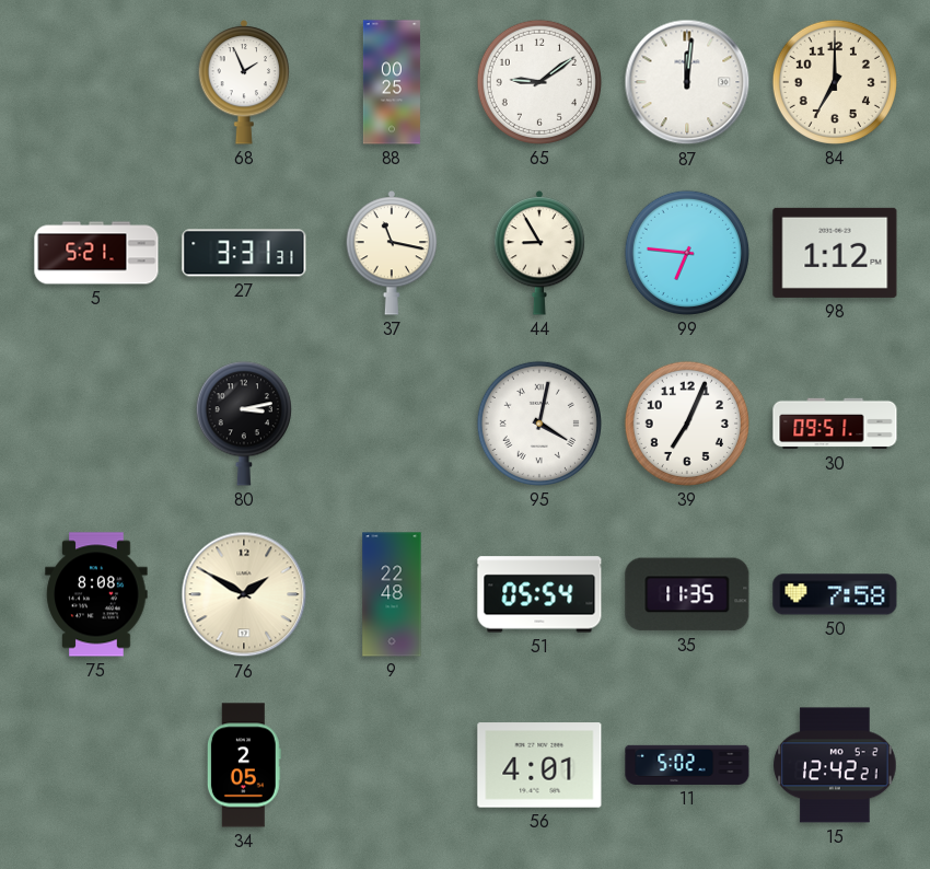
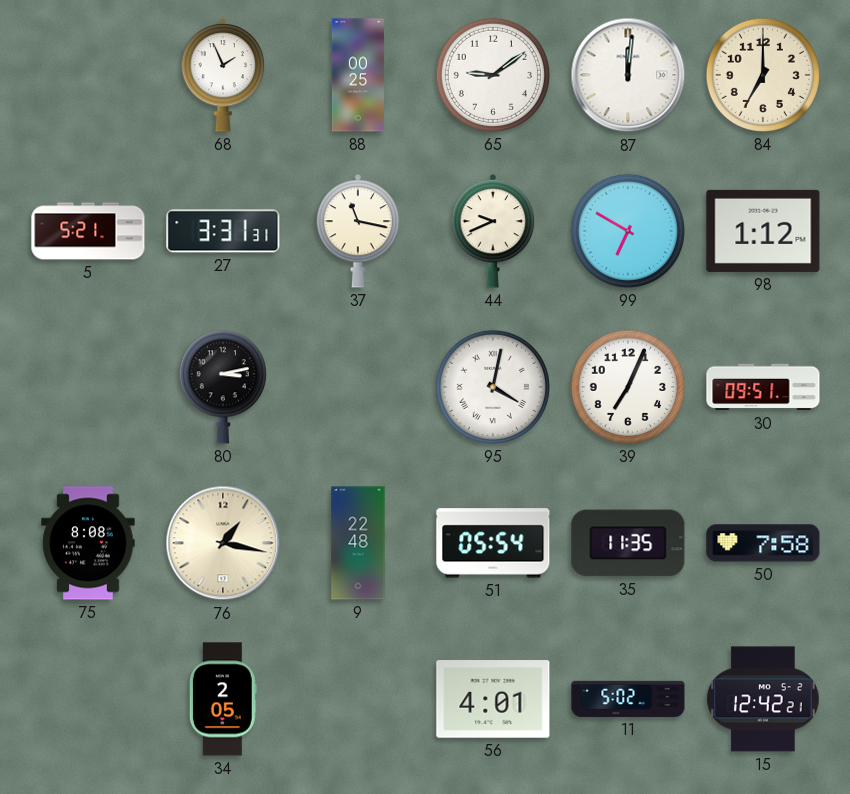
44: 8:55 -> 9:41
99: 6:46 -> 6:50
76: 1:50 -> 1:17
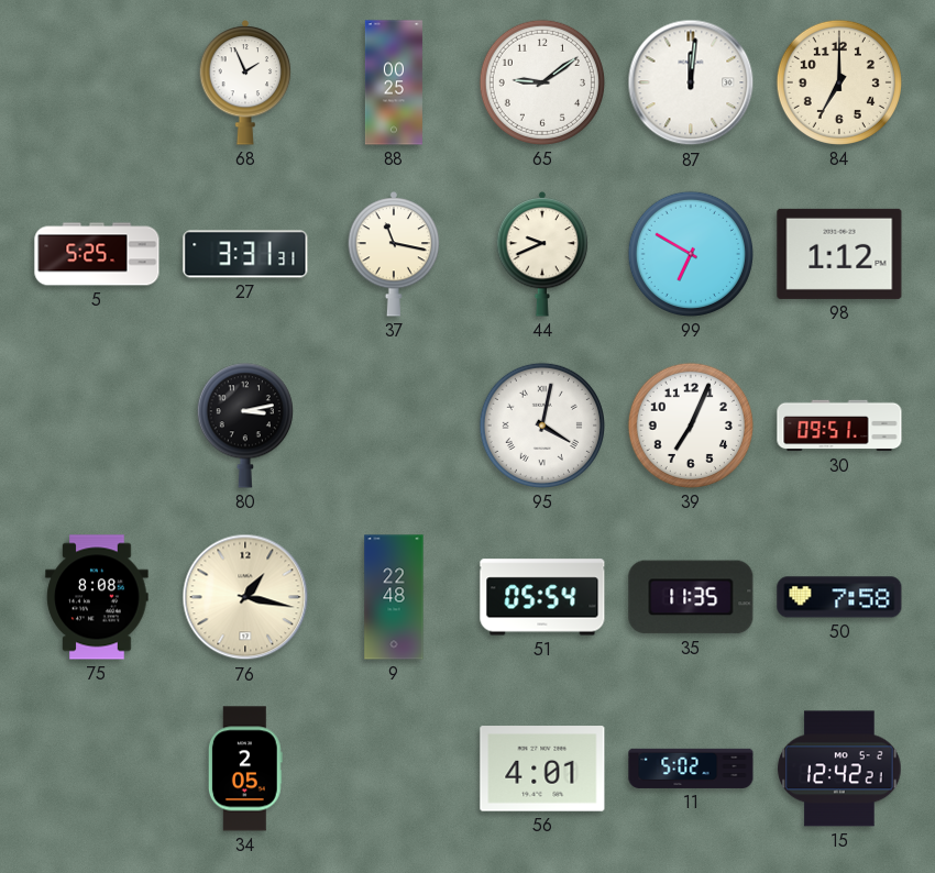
5: 5:21 -> 5:25
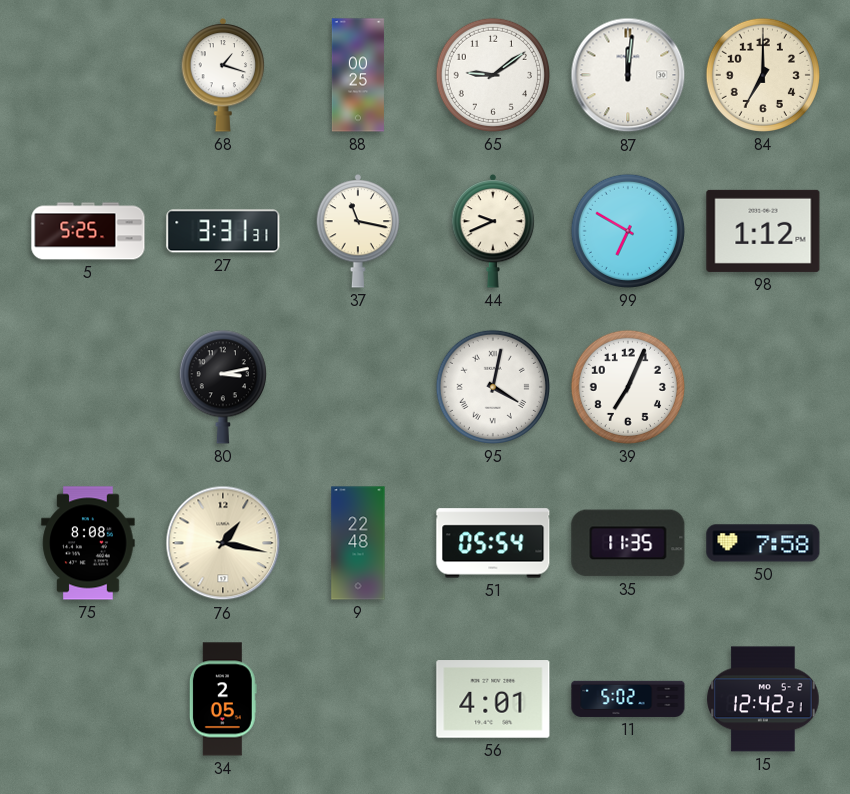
68: 1:56 -> 1:18
30: 09:51 -> none
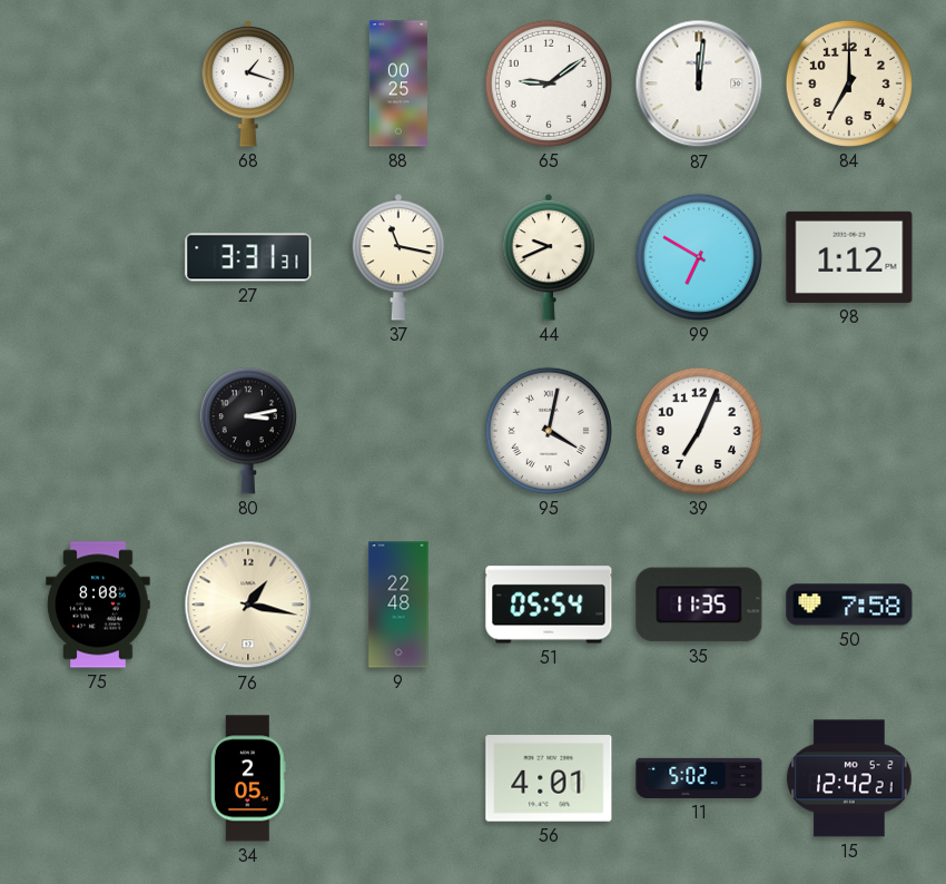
5: 5:25 -> none
